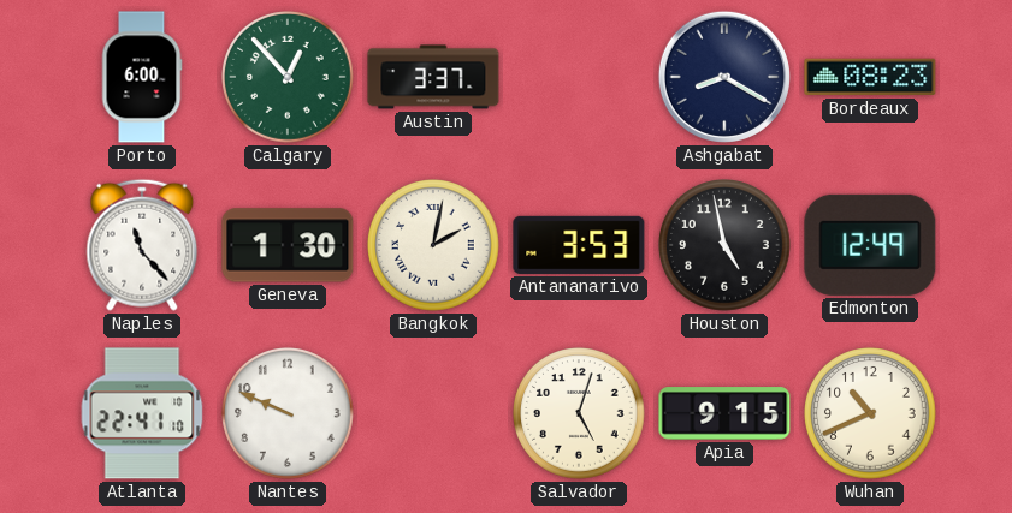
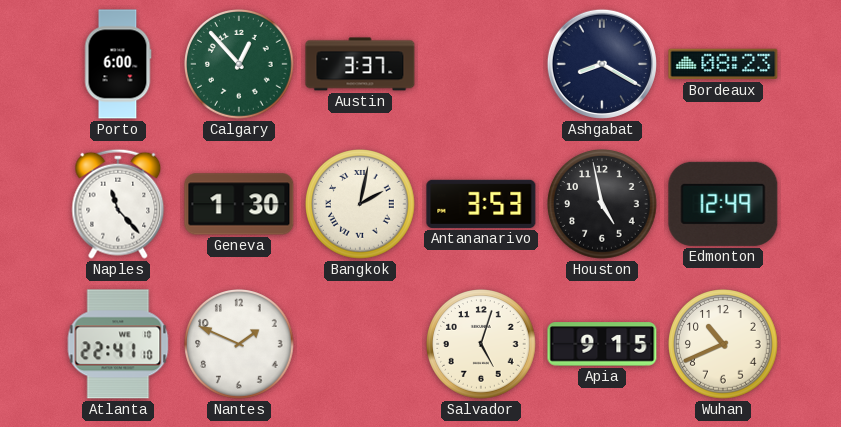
Nantes: 9:49 -> 1:49
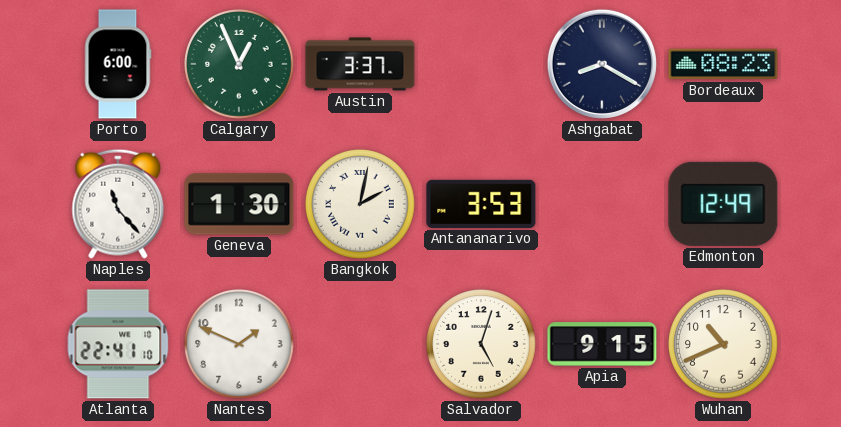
Calgary: 12:53 -> 12:56
Houston: 4:58 -> none
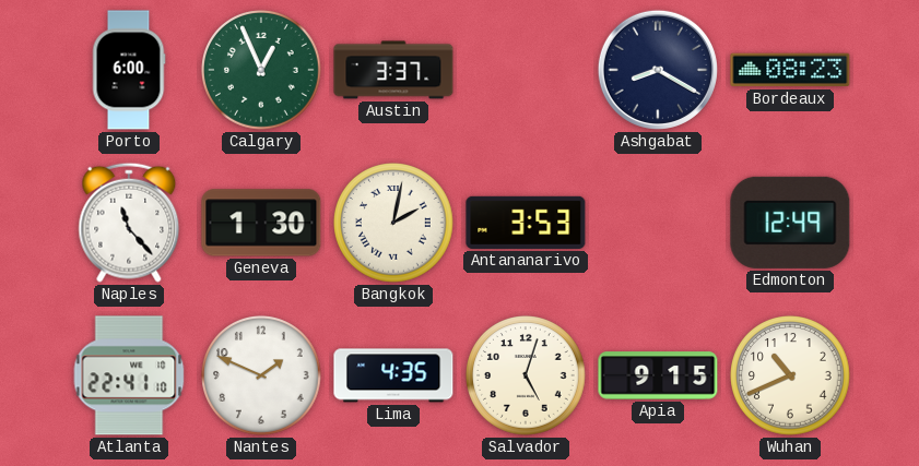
Lima: none -> 4:35
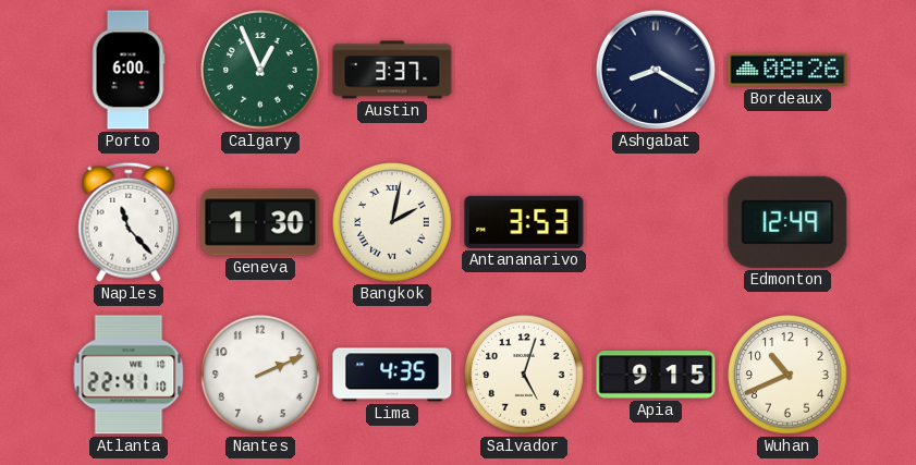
Bordeaux: 08:23 -> 08:26
Nantes: 1:49 -> 2:11
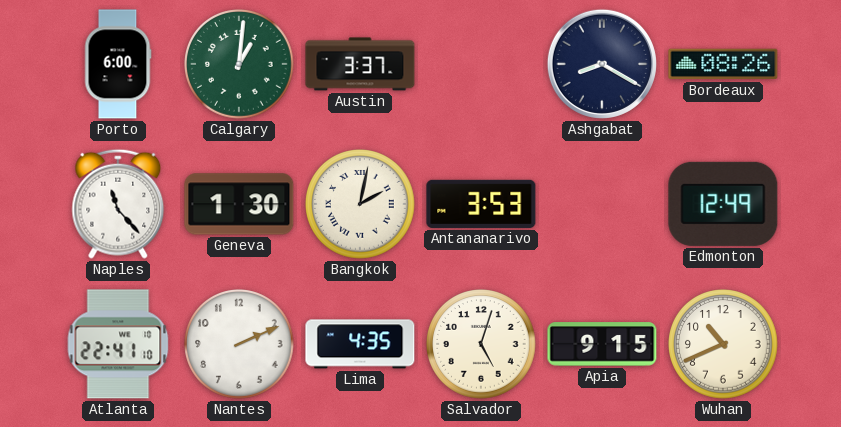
Calgary: 12:56 -> 1:01
